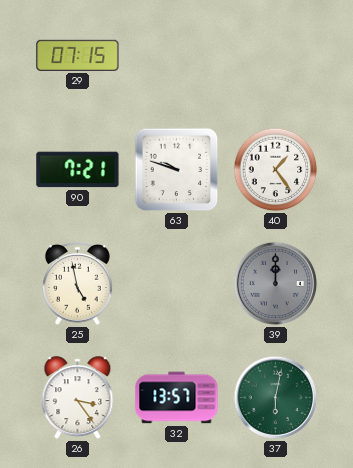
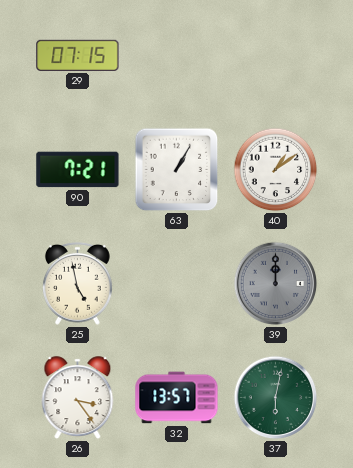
63: 9:48 -> 1:05
40: 1:24 -> 1:09
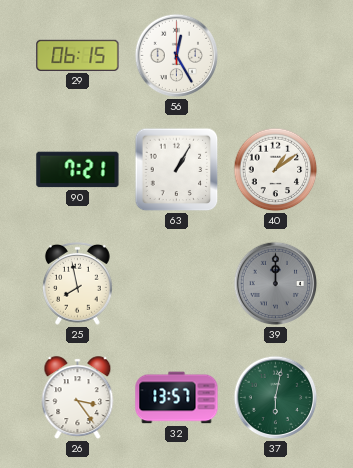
29: 07:15 -> 06:15
56: none -> 12:25
25: 4:58 -> 7:58
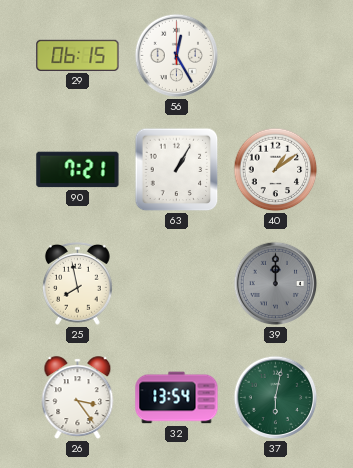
32: 13:57 -> 13:54
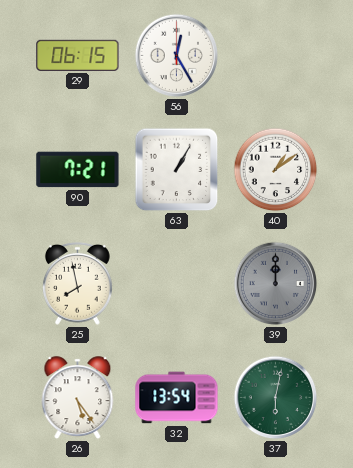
26: 3:24 -> 5:24
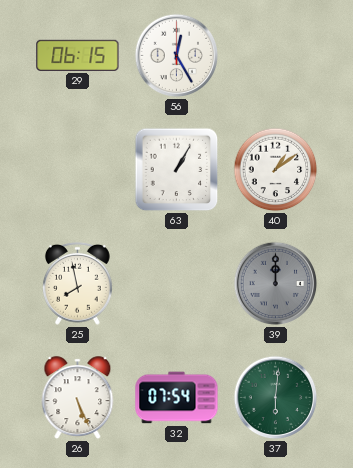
90: 7:21 -> none
26: 5:24 -> 5:26
32: 13:54 -> 07:54
37: 6:02 -> 6:01
